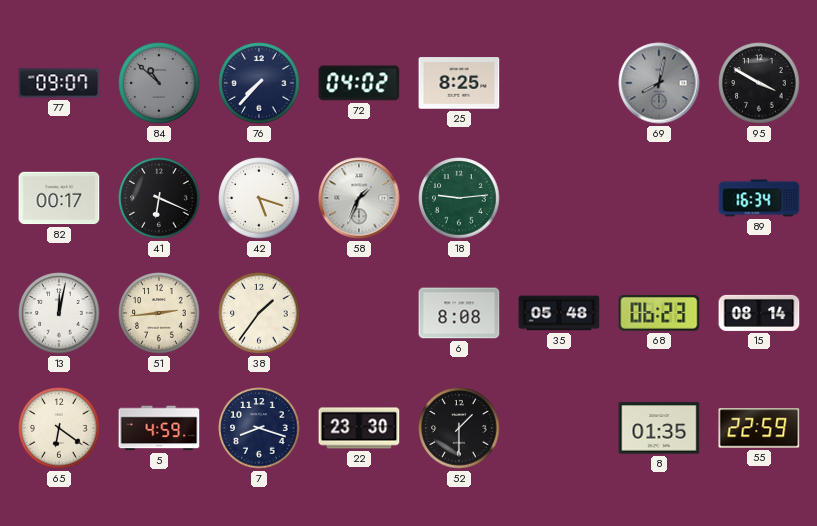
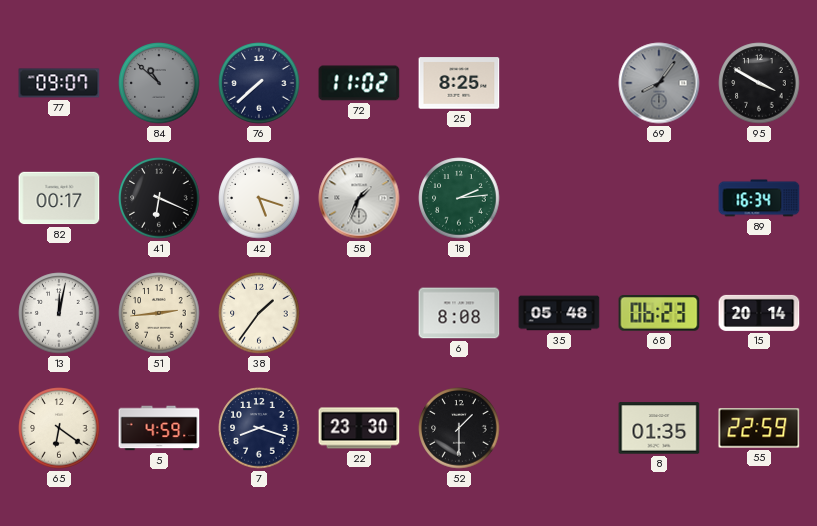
76: 7:37 -> 7:38
72: 04:02 -> 11:02
69: 8:02 -> 8:06
18: 9:14 -> 2:14
15: 08:14 -> 20:14
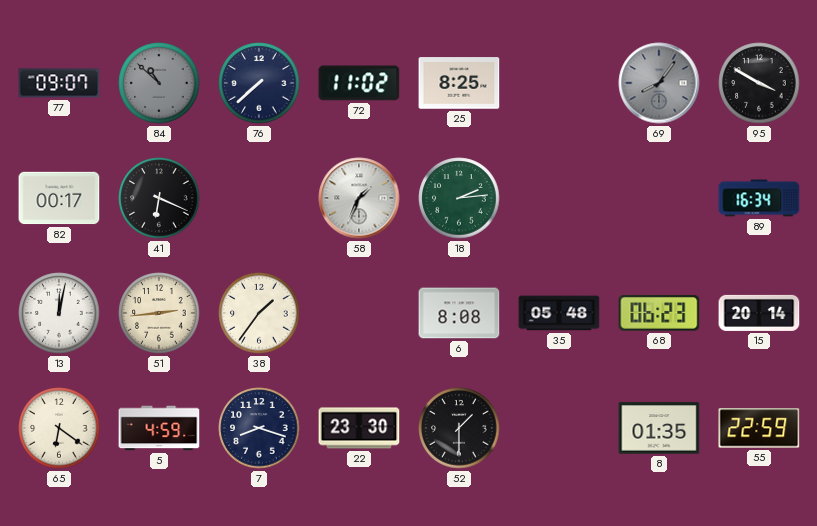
42: 5:18 -> none
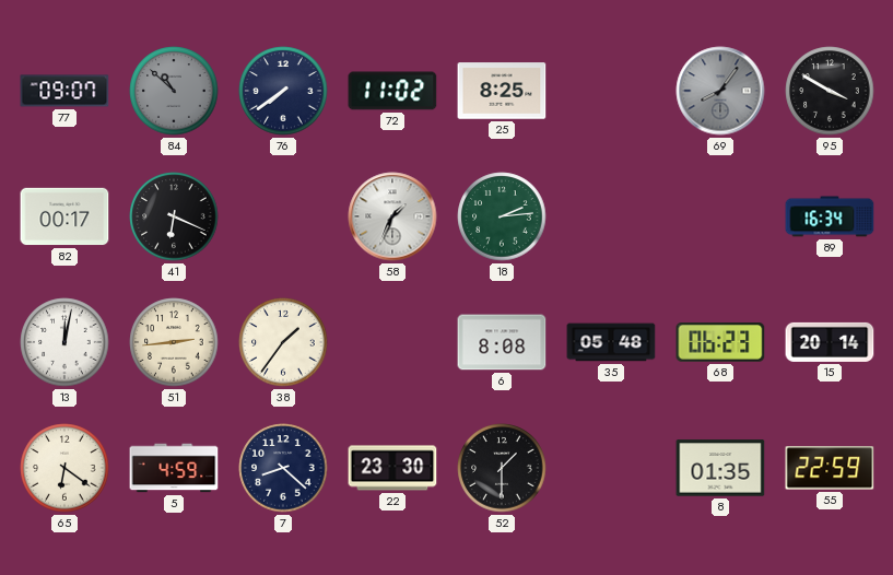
76: 7:38 -> 7:39
7: 8:18 -> 8:22
